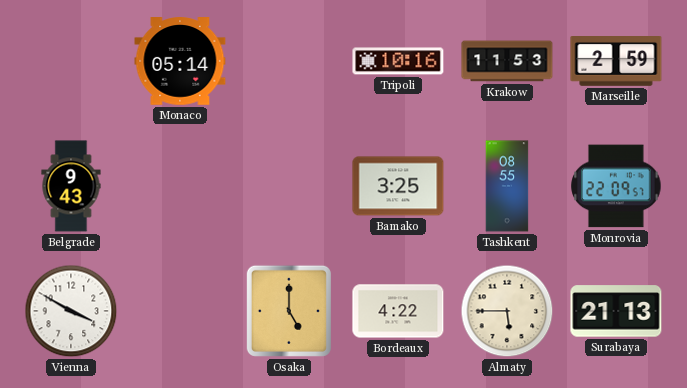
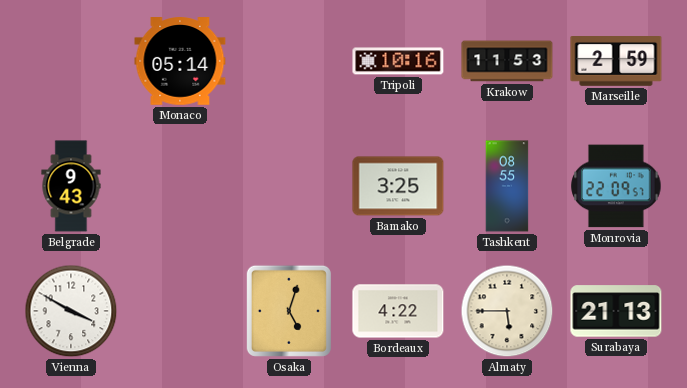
Osaka: 5:00 -> 5:03
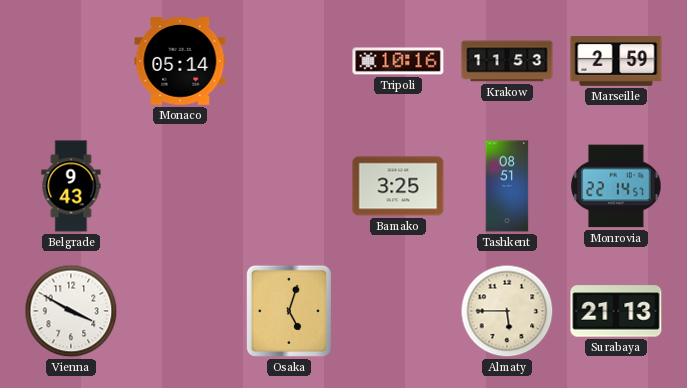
Tashkent: 08:55 -> 08:51
Monrovia: 22:09 -> 22:14
Bordeaux: 4:22 -> none
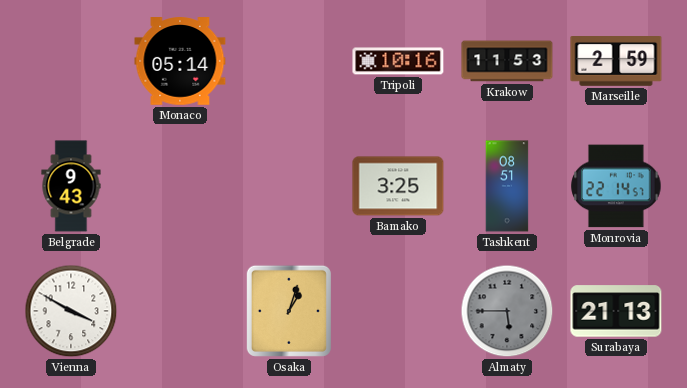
Osaka: 5:03 -> 1:03
Almaty dial: cream -> grey
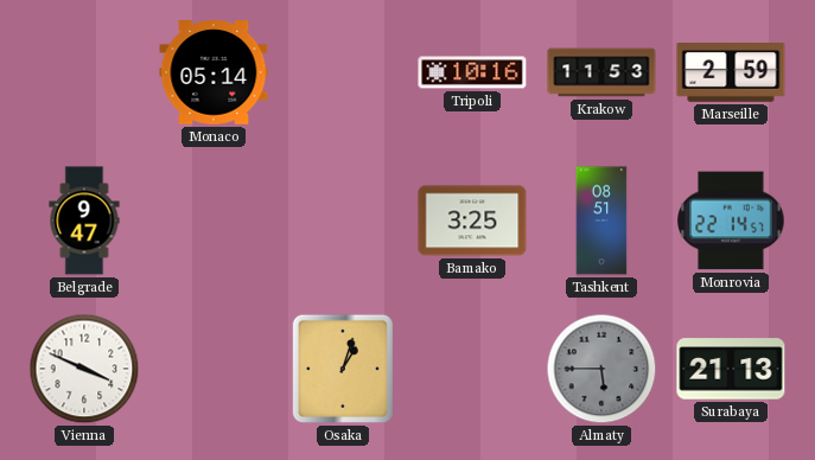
Belgrade: 9:43 -> 9:47
Vienna: 3:50 -> 3:49
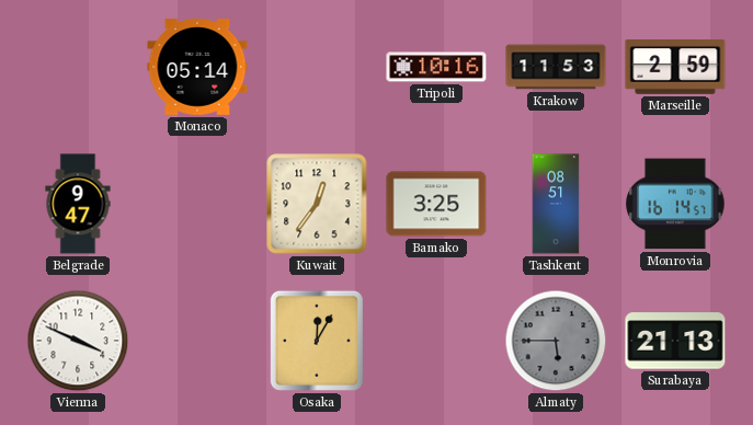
Kuwait: none -> 12:36
Monrovia: 22:14 -> 16:14
Osaka: 1:03 -> 12:05
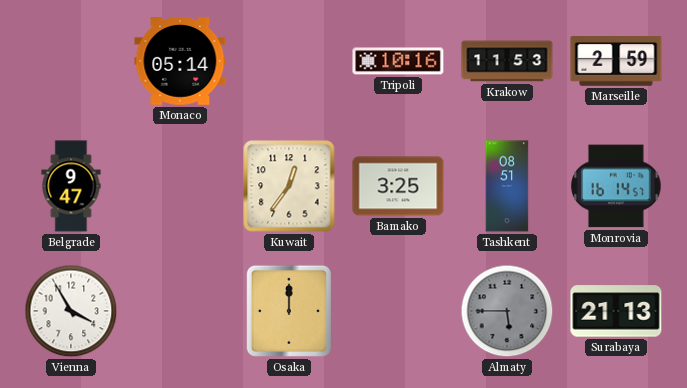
Vienna: 3:49 -> 3:55
Osaka: 12:05 -> 12:00
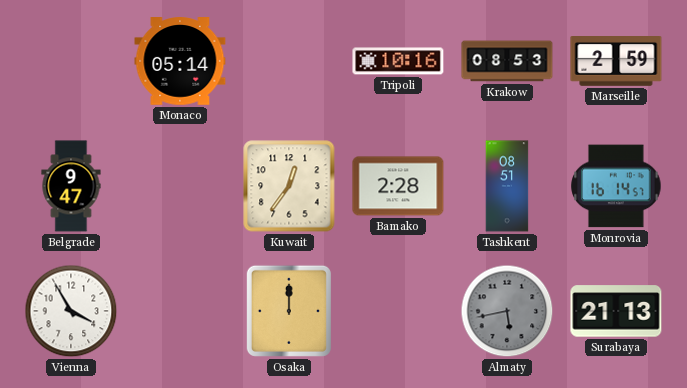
Krakow: 11:53 -> 08:53
Bamako: 3:25 -> 2:28
Almaty: 5:45 -> 5:43
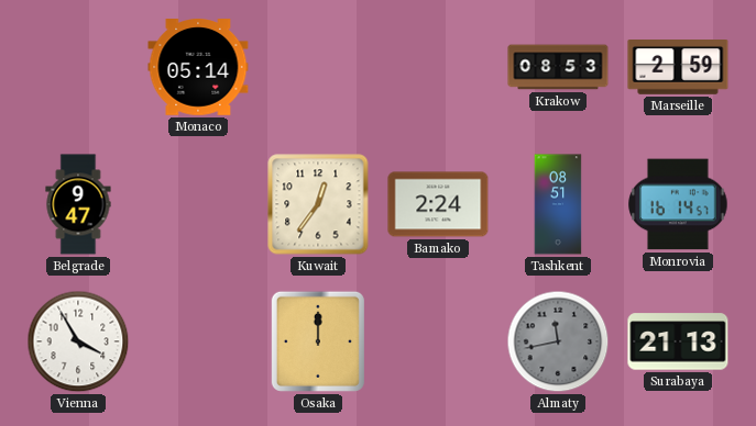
Tripoli: 10:16 -> none
Bamako: 2:28 -> 2:24
Almaty: 5:43 -> 11:43
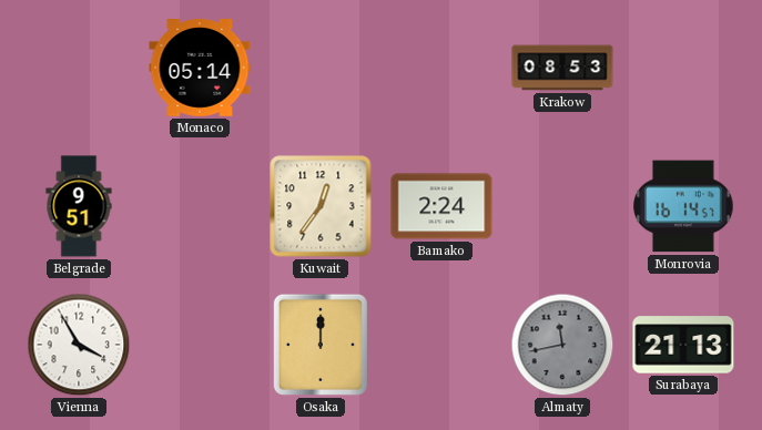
Marseille: 2:59 -> none
Belgrade: 9:47 -> 9:51
Tashkent: 08:51 -> none
